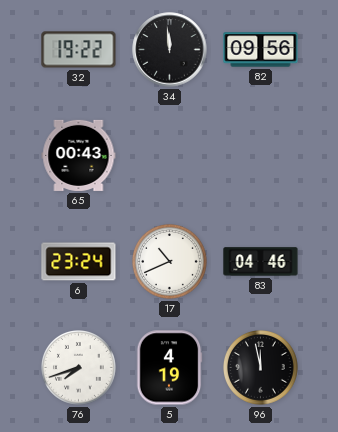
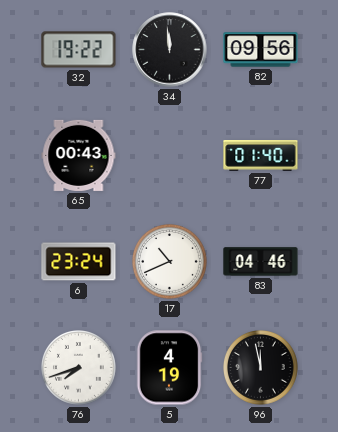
77: none -> 01:40
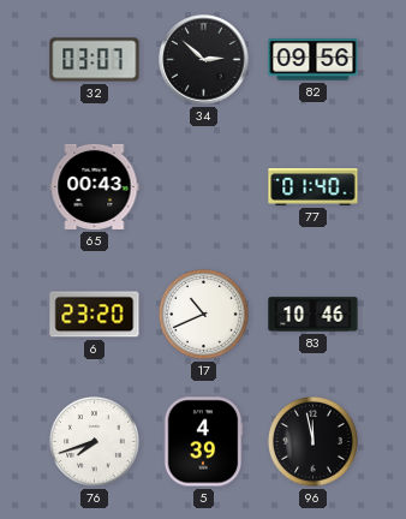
32: 19:22 -> 03:07
34: 11:59 -> 2:52
6: 23:24 -> 23:20
83: 04:46 -> 10:46
5: 4:19 -> 4:39
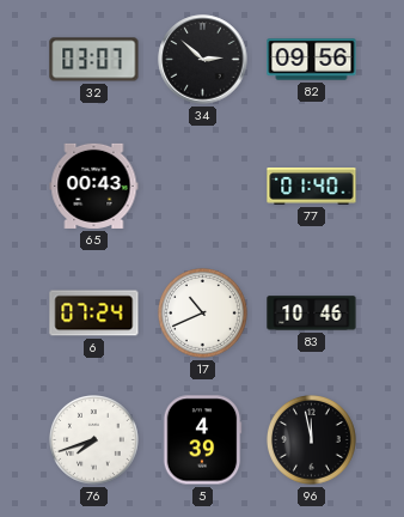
6: 23:20 -> 07:24
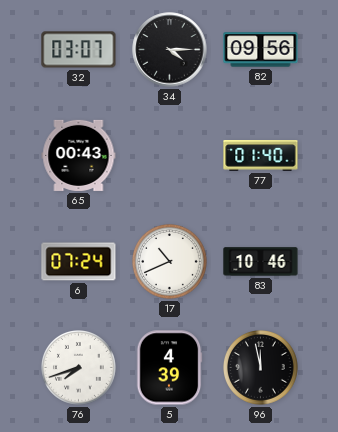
34: 2:52 -> 4:15
